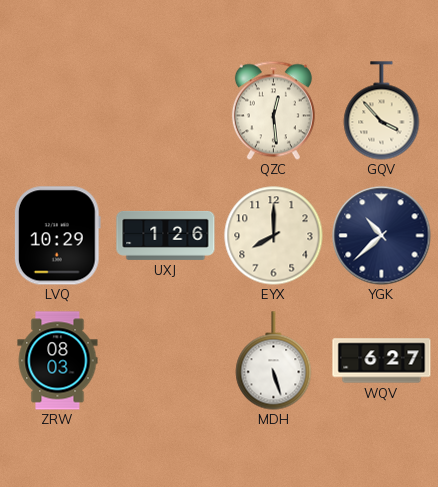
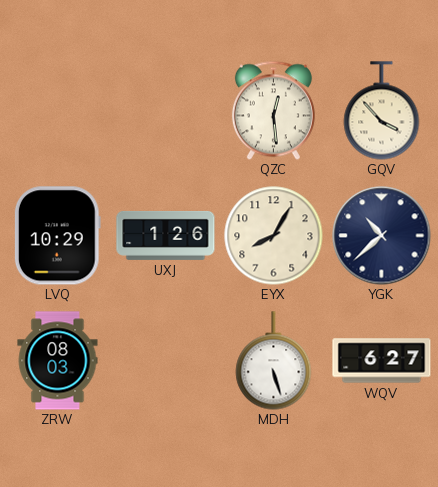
EYX: 8:00 -> 8:05
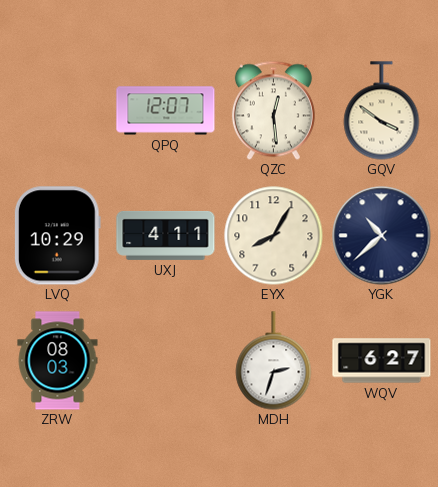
QPQ: none -> 12:07
GQV: 3:53 -> 3:51
UXJ: 1:26 -> 4:11
MDH: 5:27 -> 2:33
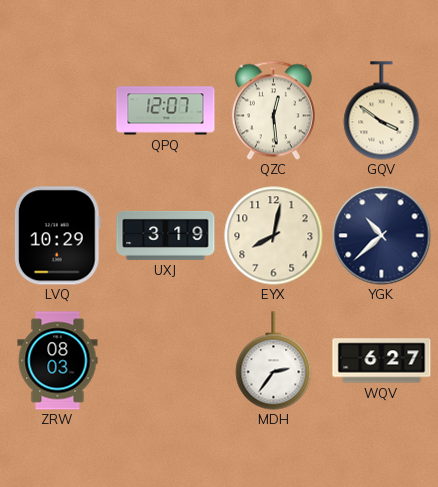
UXJ: 4:11 -> 3:19
EYX: 8:05 -> 8:02
MDH: 2:33 -> 2:36
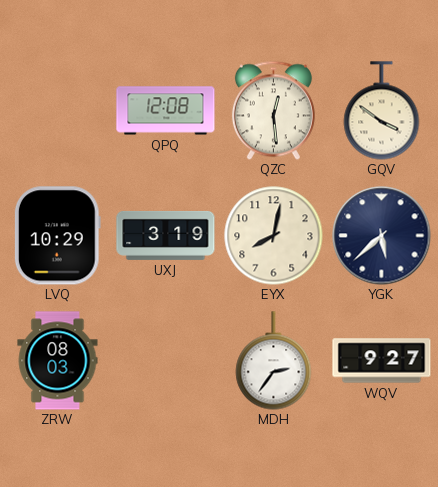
QPQ: 12:07 -> 12:08
YGK: 10:38 -> 5:38
WQV: 6:27 -> 9:27
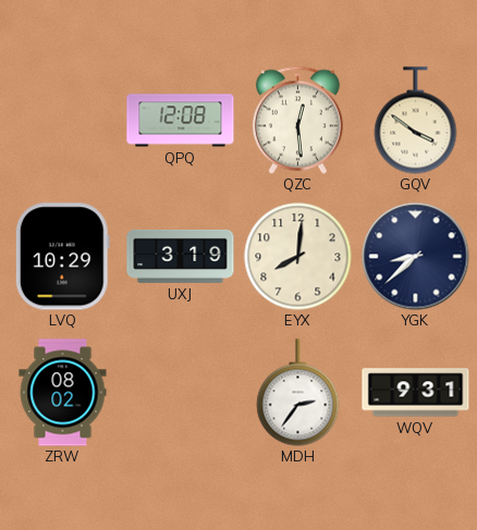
EYX: 8:02 -> 8:01
YGK: 5:38 -> 8:38
ZRW: 08:03 -> 08:02
WQV: 9:27 -> 9:31
